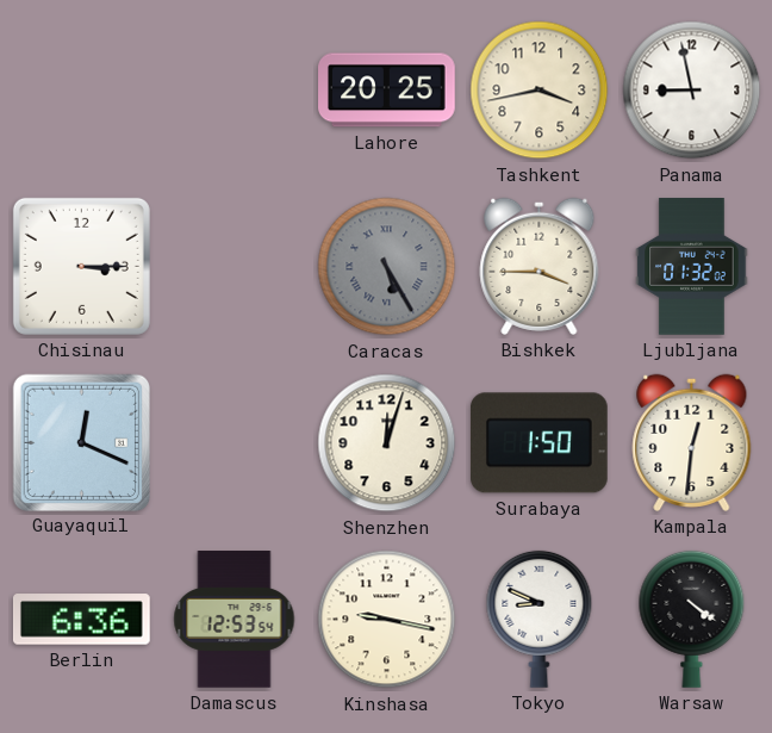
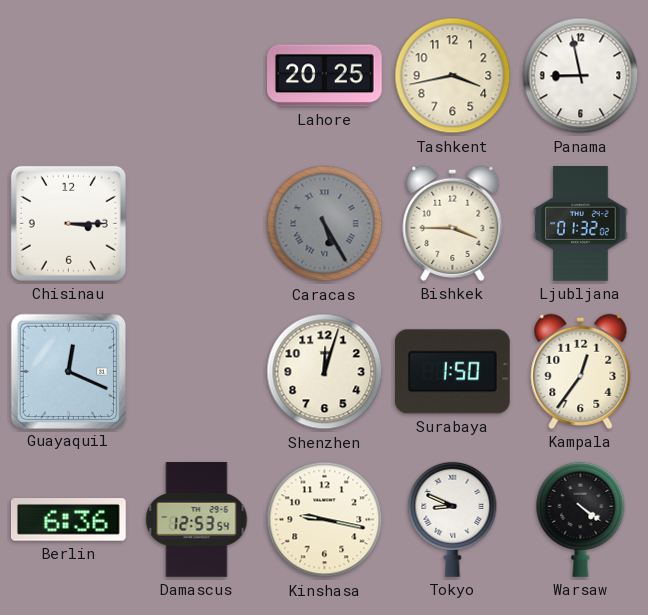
Kampala: 12:31 -> 12:36
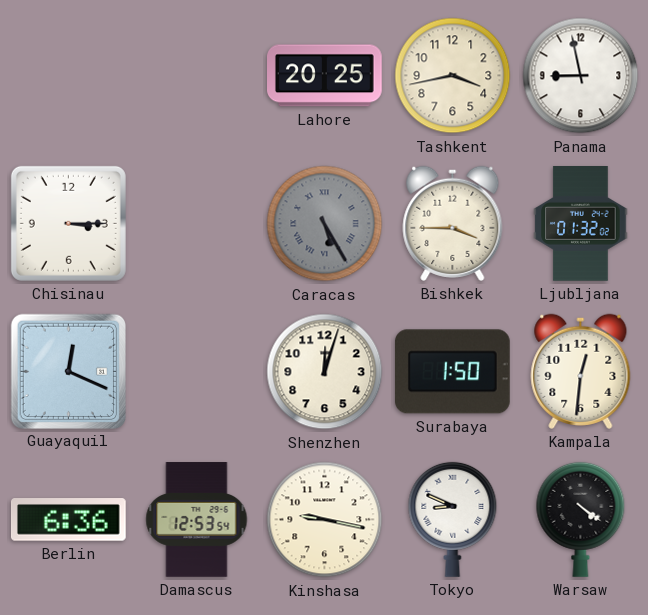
Kampala: 12:36 -> 12:31
